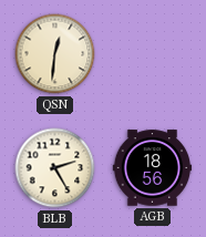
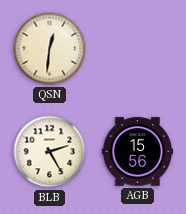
AGB: 18:56 -> 15:56
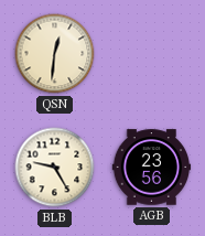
BLB: 2:25 -> 9:25
AGB: 15:56 -> 23:56
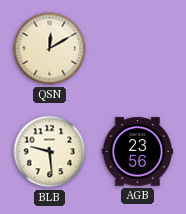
QSN: 12:31 -> 12:10
BLB: 9:25 -> 9:29
